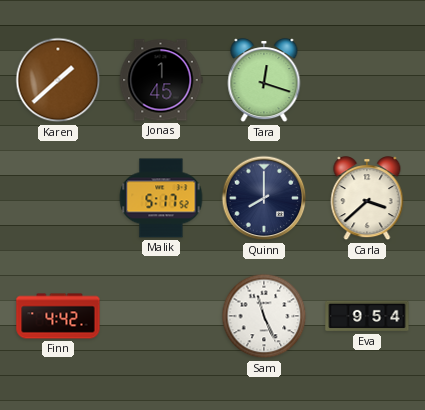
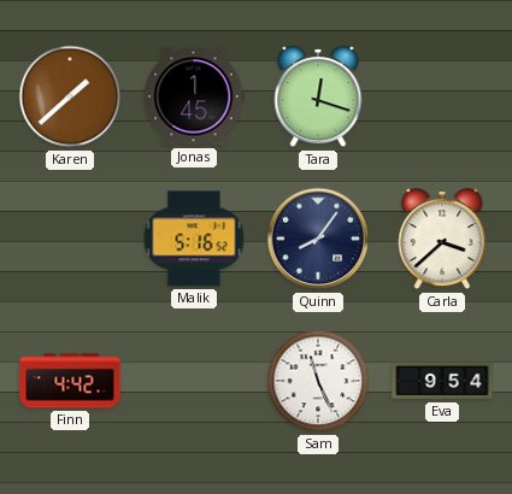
Malik: 5:17 -> 5:16
Quinn: 8:00 -> 8:06
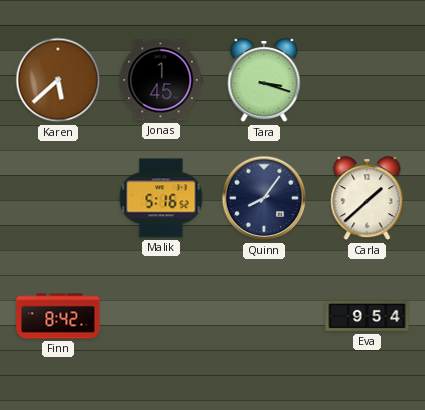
Karen: 1:38 -> 5:38
Tara: 12:18 -> 3:18
Carla: 3:38 -> 1:38
Finn: 4:42 -> 8:42
Sam: 11:26 -> none
